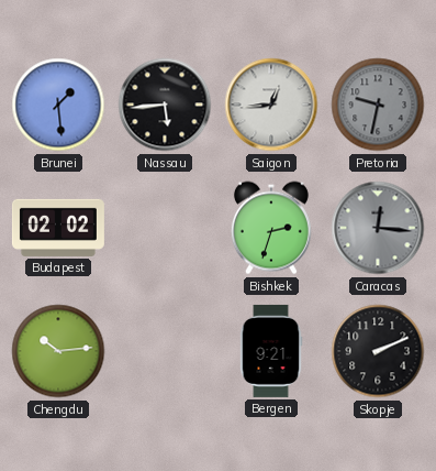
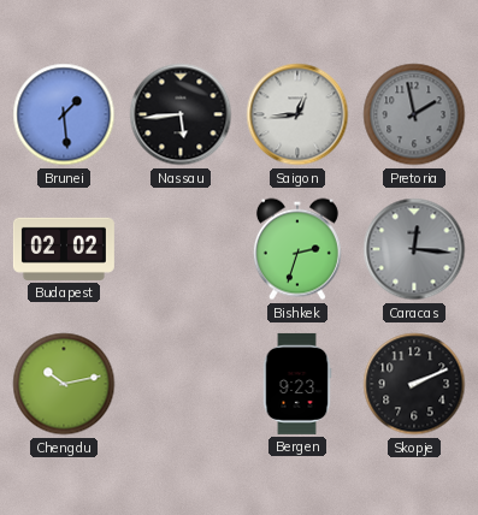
Pretoria: 9:32 -> 1:58
Chengdu: 10:14 -> 10:13
Bergen: 9:21 -> 9:23
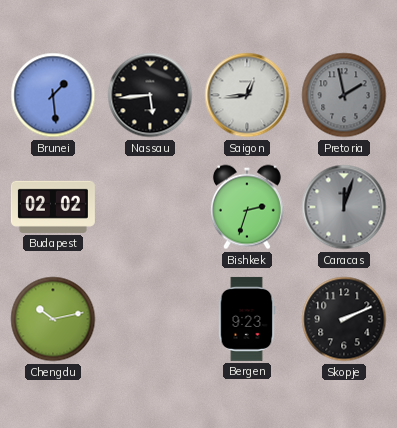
Caracas: 12:16 -> 12:03
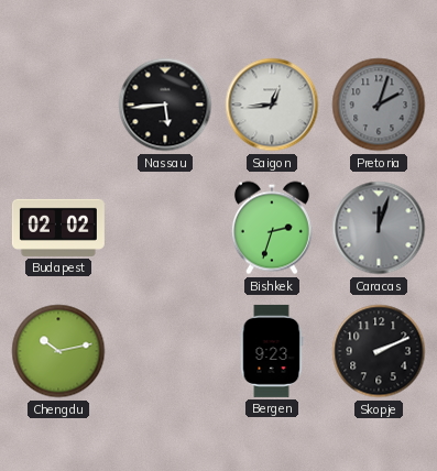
Brunei: 1:29 -> none
Pretoria: 1:58 -> 2:03
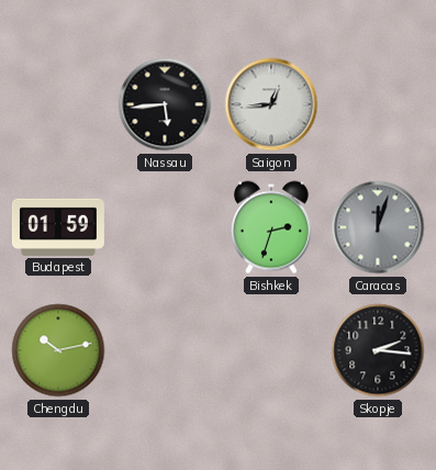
Pretoria: 2:03 -> none
Budapest: 02:02 -> 01:59
Bergen: 9:23 -> none
Skopje: 2:11 -> 2:16
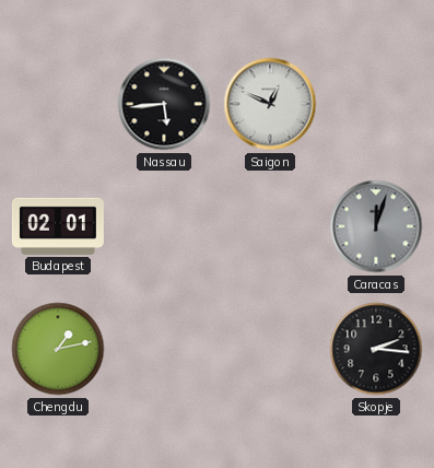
Saigon: 12:44 -> 12:49
Budapest: 01:59 -> 02:01
Bishkek: 2:33 -> none
Chengdu: 10:13 -> 1:13
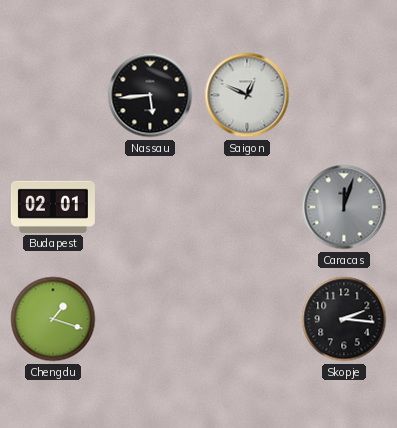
Chengdu: 1:13 -> 1:18
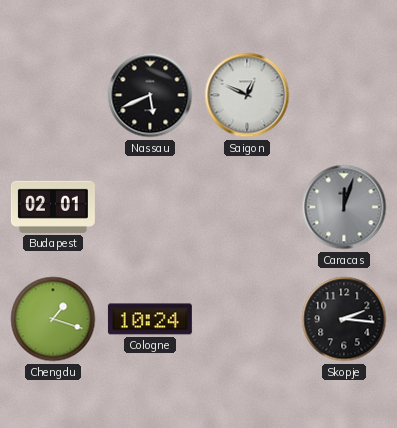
Nassau: 5:44 -> 5:41
Cologne: none -> 10:24
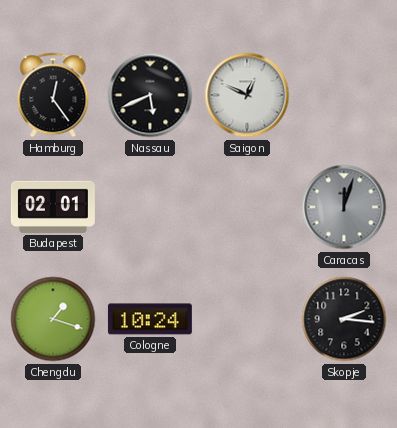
Hamburg: none -> 12:24
